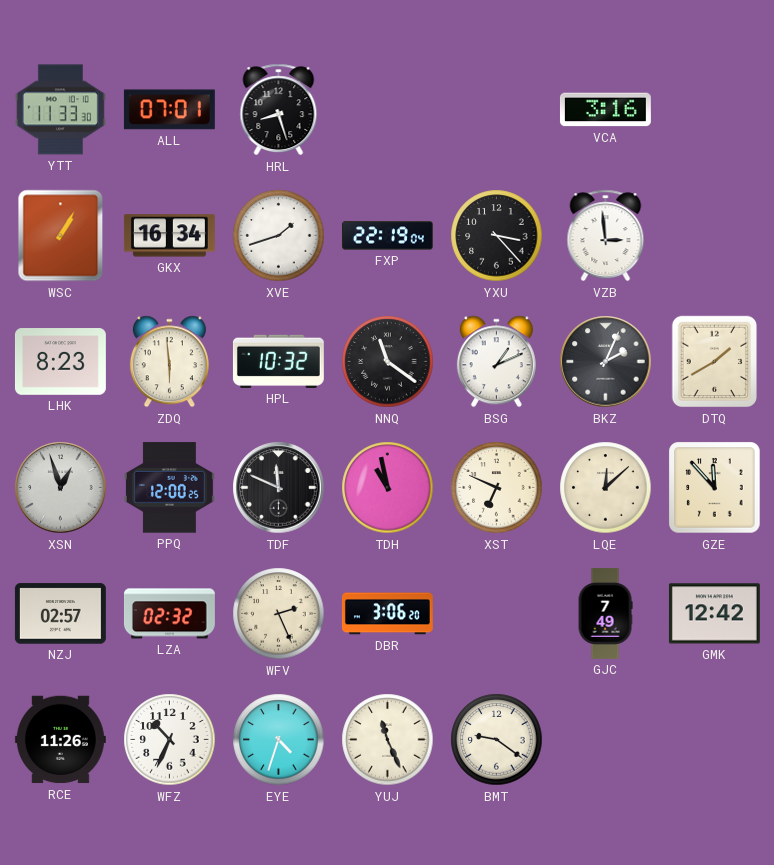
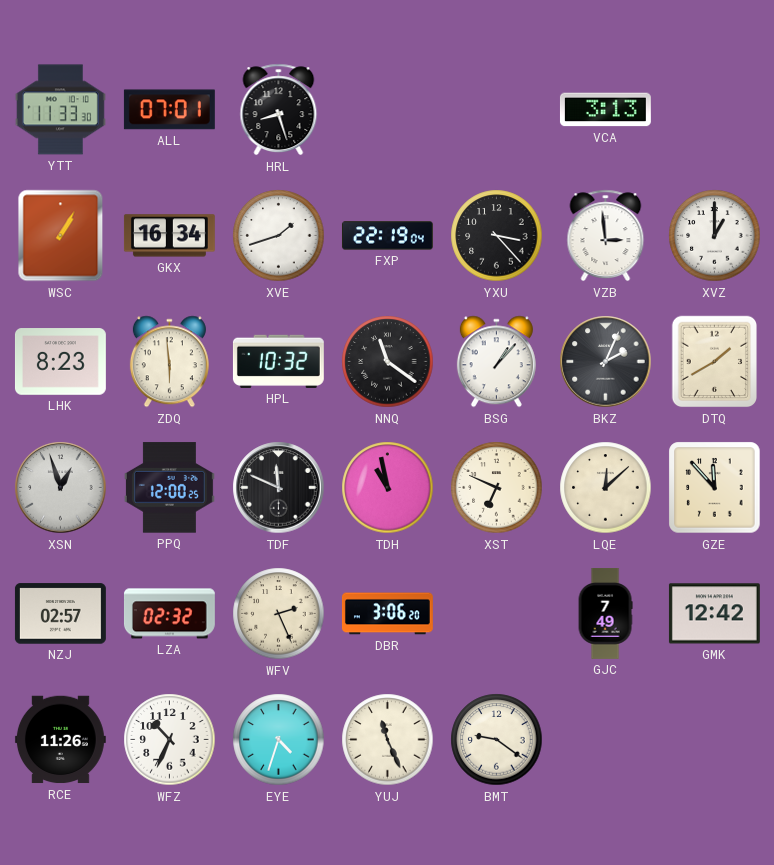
VCA: 3:16 -> 3:13
XVZ: none -> 1:00
BSG: 1:11 -> 1:07
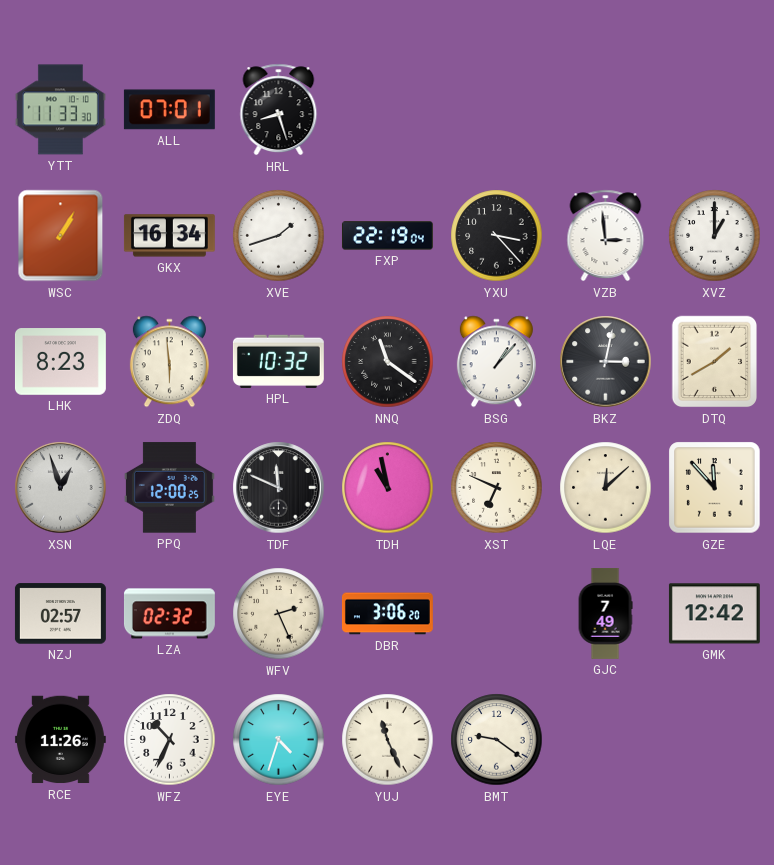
VCA: 3:13 -> none
BKZ: 2:04 -> 3:02
